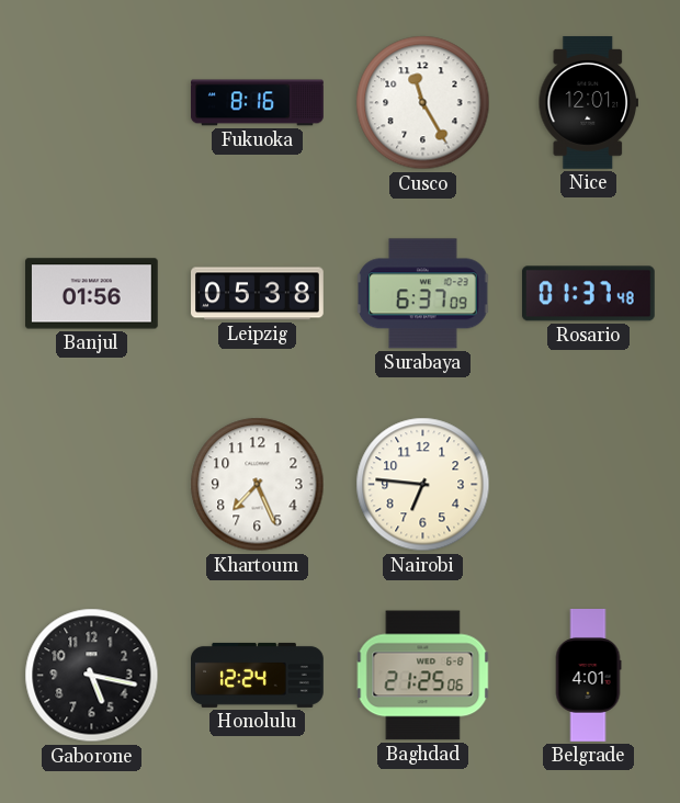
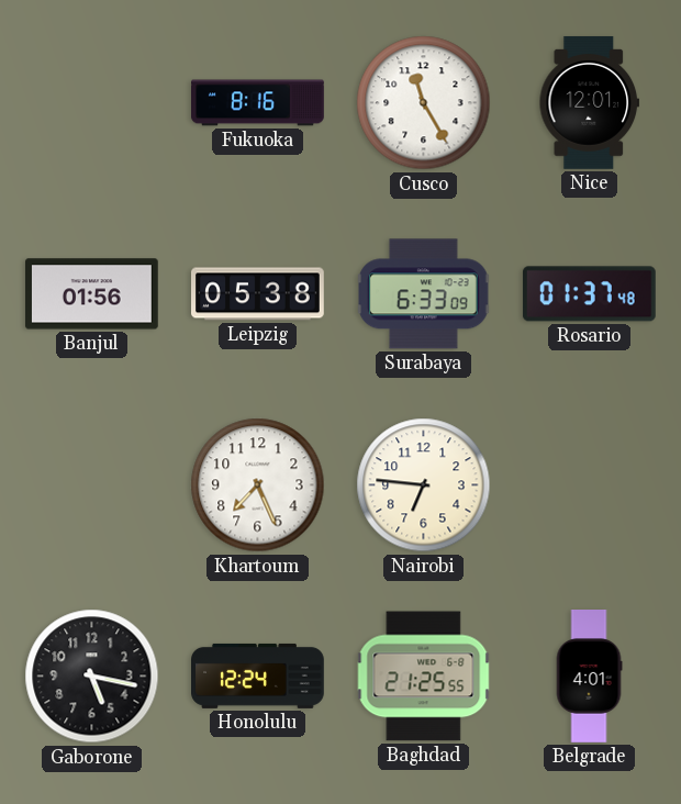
Surabaya: 6:37 -> 6:33
Baghdad: 21:25:06 -> 21:25:55
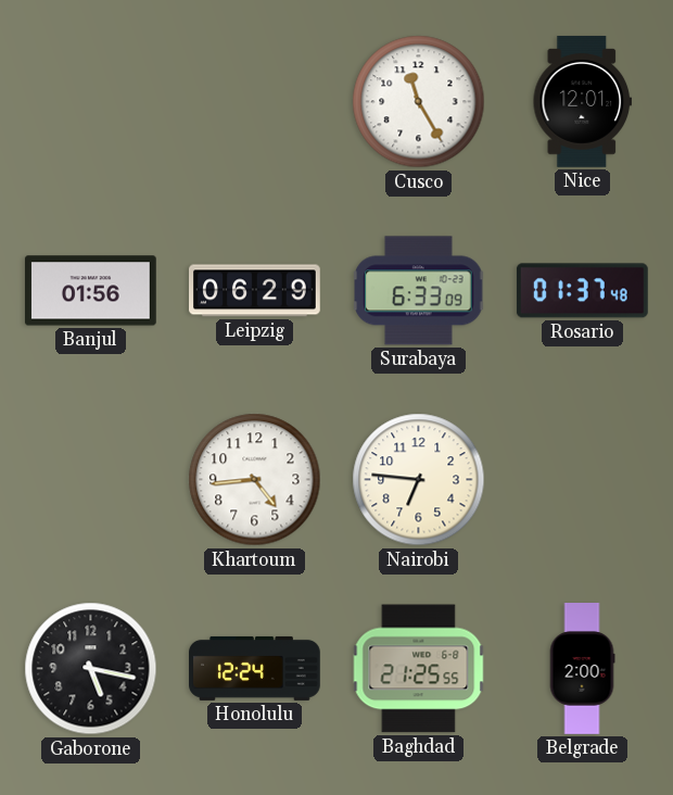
Fukuoka: 8:16 -> none
Leipzig: 05:38 -> 06:29
Khartoum: 7:26 -> 4:44
Belgrade: 4:01 -> 2:00
